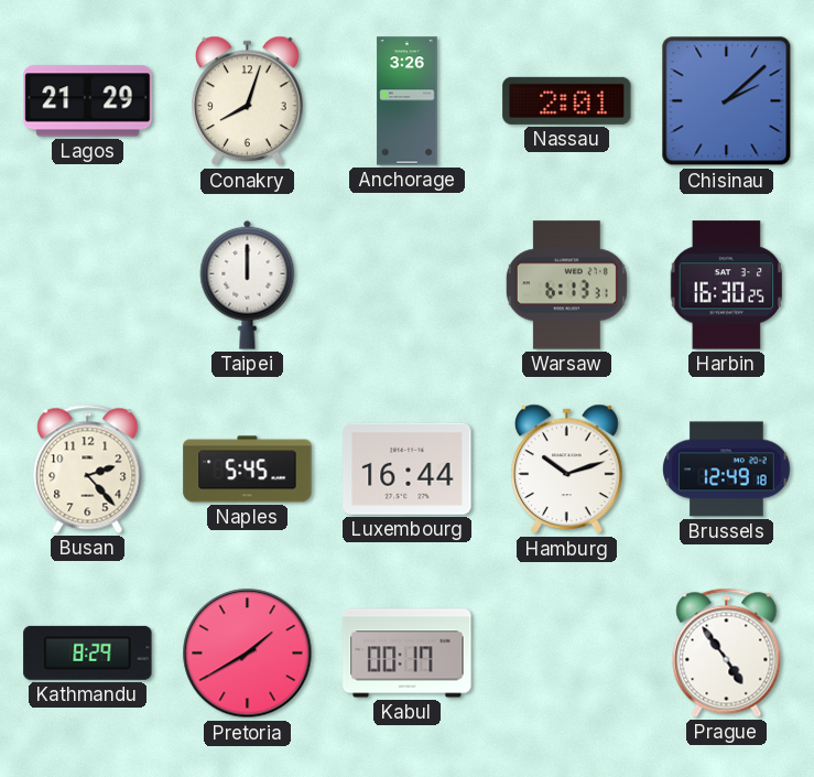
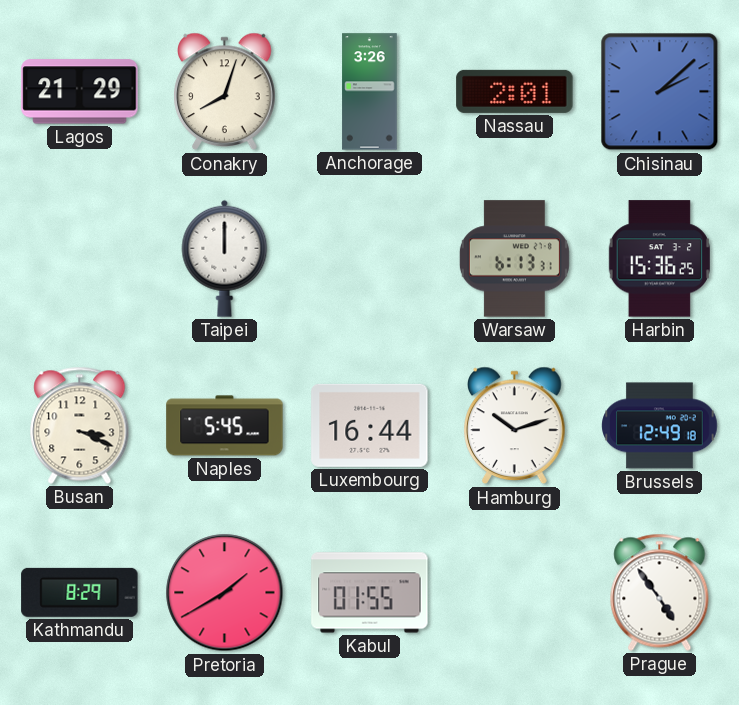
Harbin: 16:30 -> 15:36
Busan: 2:23 -> 3:19
Kabul: 00:17 -> 01:55
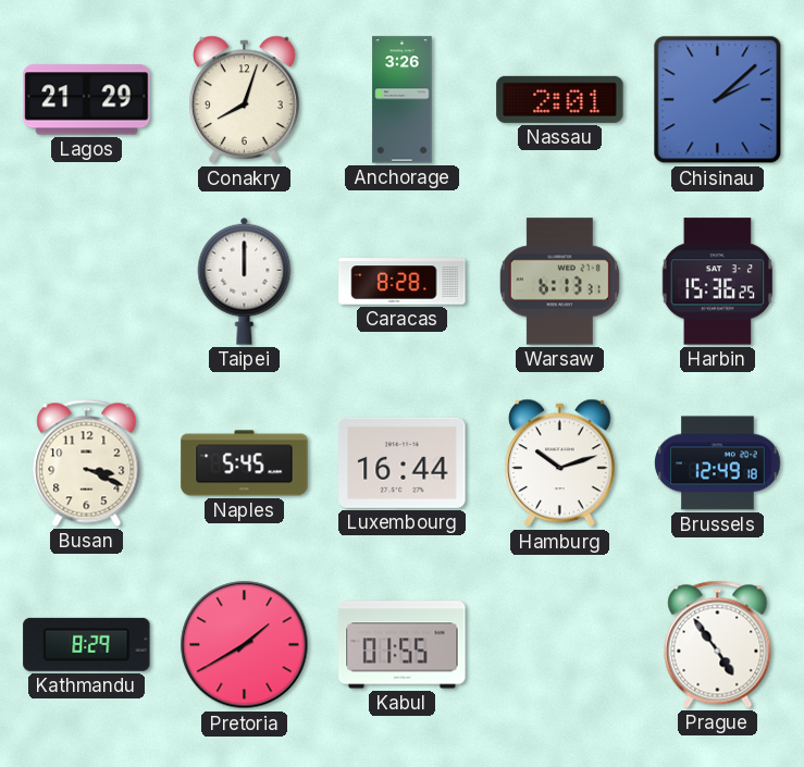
Caracas: none -> 8:28
